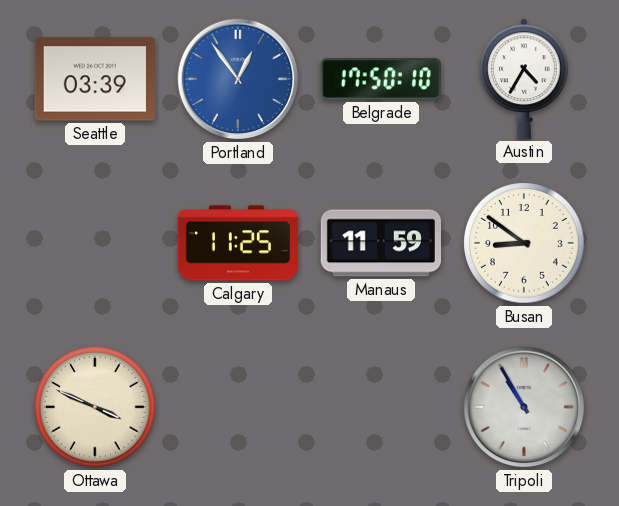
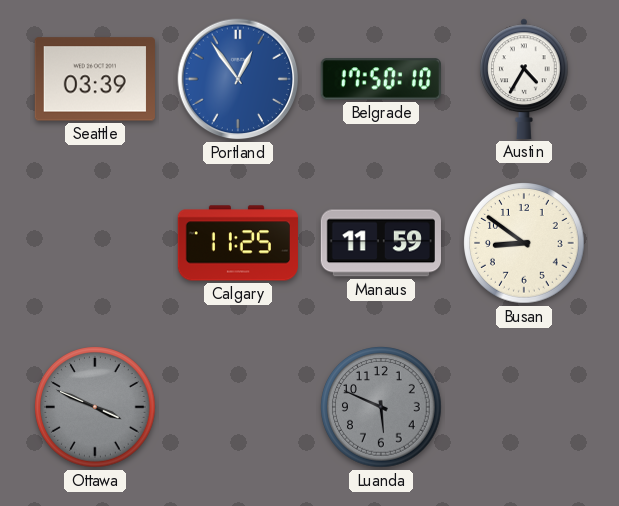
Ottawa dial: cream -> grey
Luanda: none -> 5:49
Tripoli: 10:55 -> none
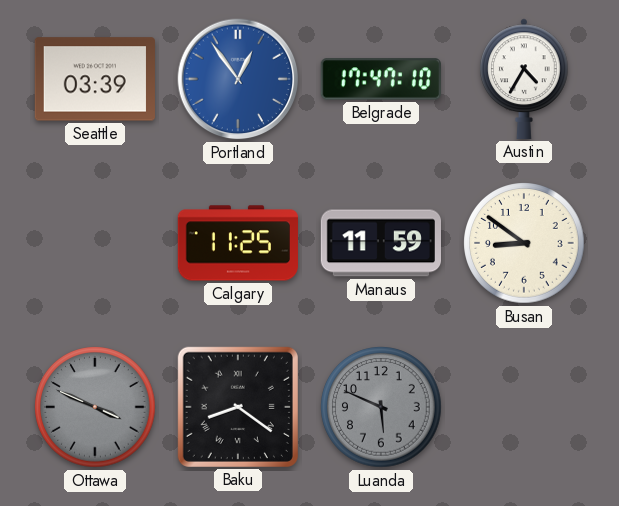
Belgrade: 17:50 -> 17:47
Baku: none -> 8:21
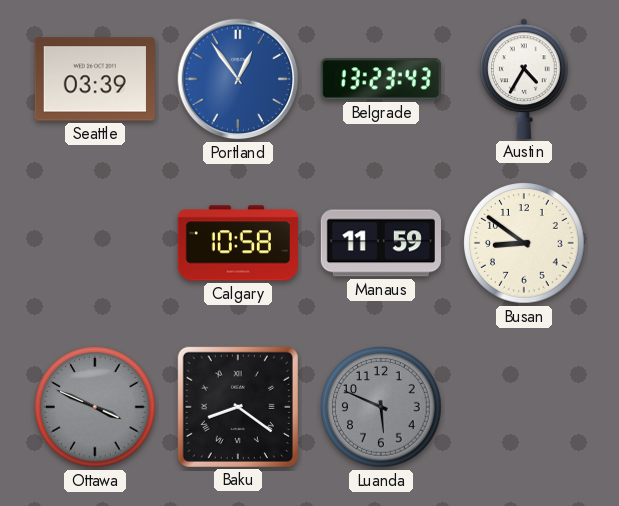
Belgrade: 17:47 -> 13:23
Calgary: 11:25 -> 10:58
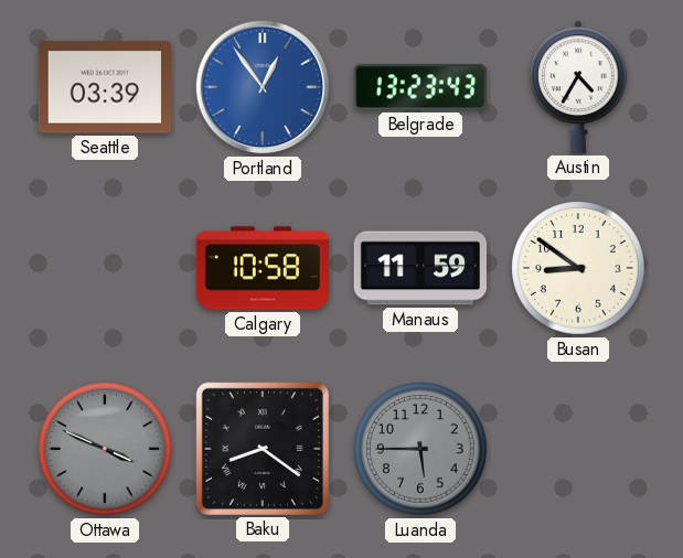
Luanda: 5:49 -> 5:45
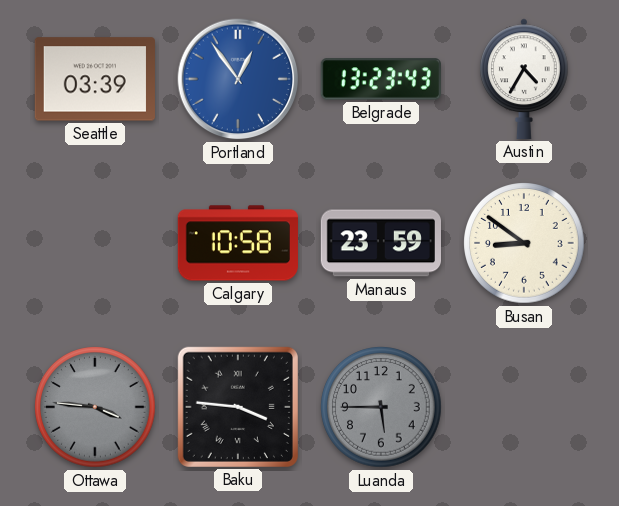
Manaus: 11:59 -> 23:59
Ottawa: 3:49 -> 3:46
Baku: 8:21 -> 3:46
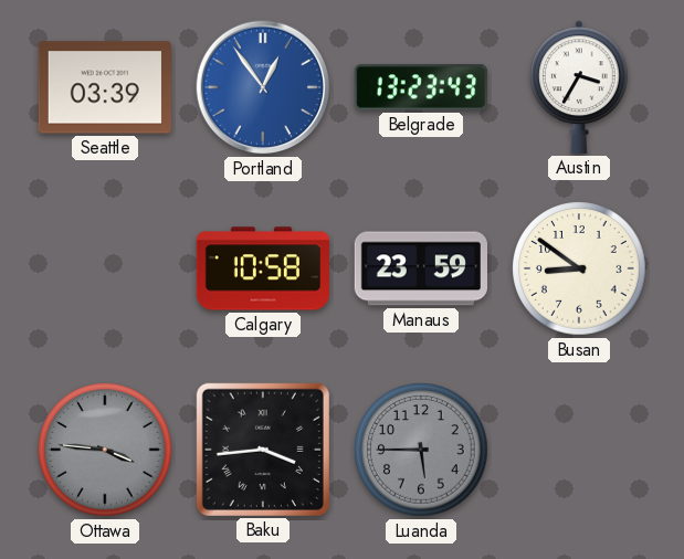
Austin: 4:35 -> 3:35
Baku: 3:46 -> 3:44
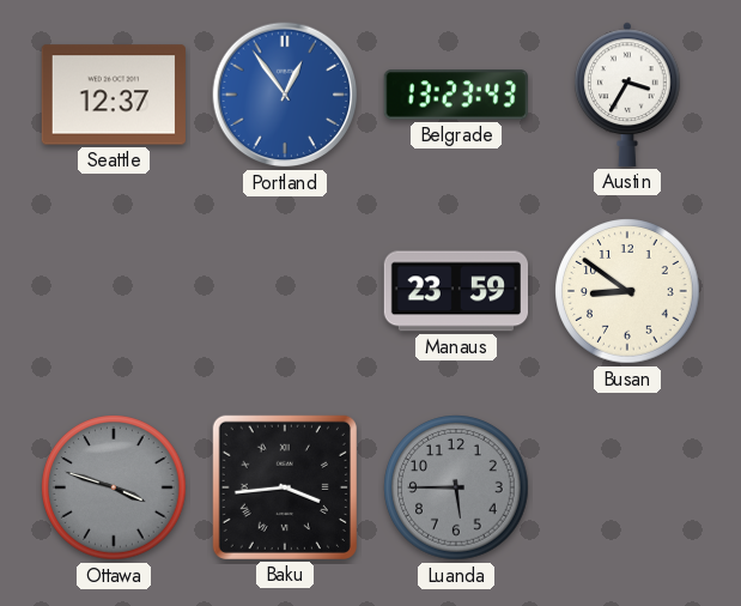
Seattle: 03:39 -> 12:37
Calgary: 10:58 -> none
Ottawa: 3:46 -> 3:48
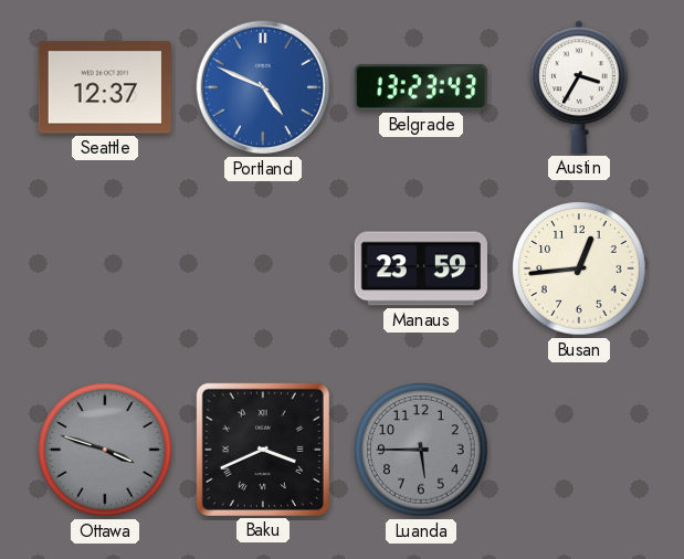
Portland: 12:54 -> 4:49
Busan: 8:51 -> 12:44
Baku: 3:44 -> 3:41
